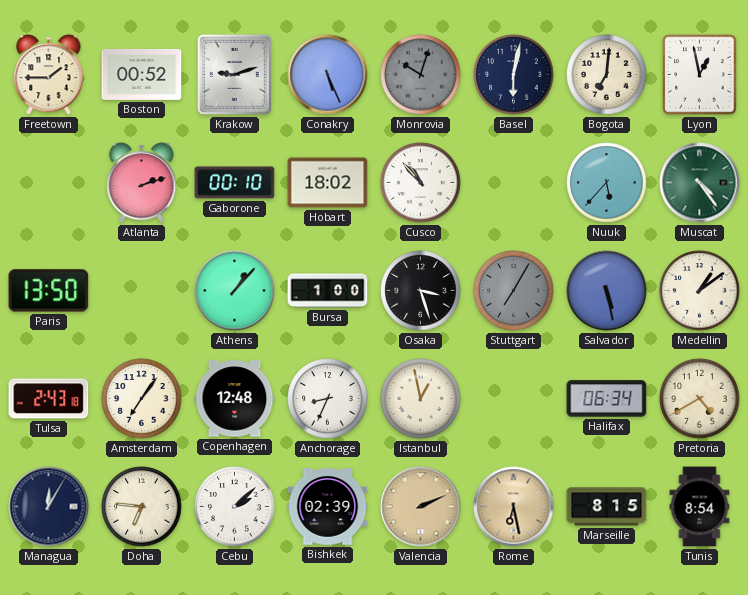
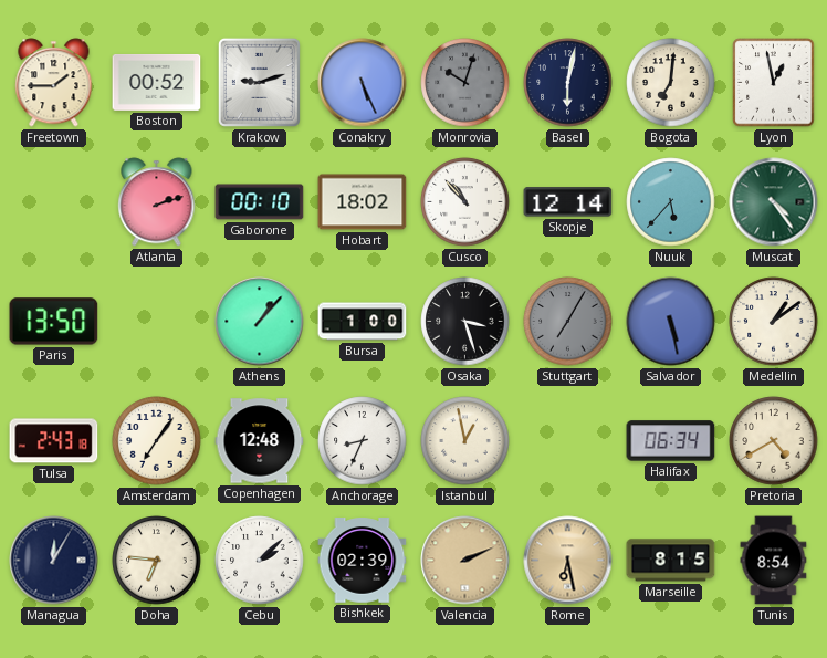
Skopje: none -> 12:14
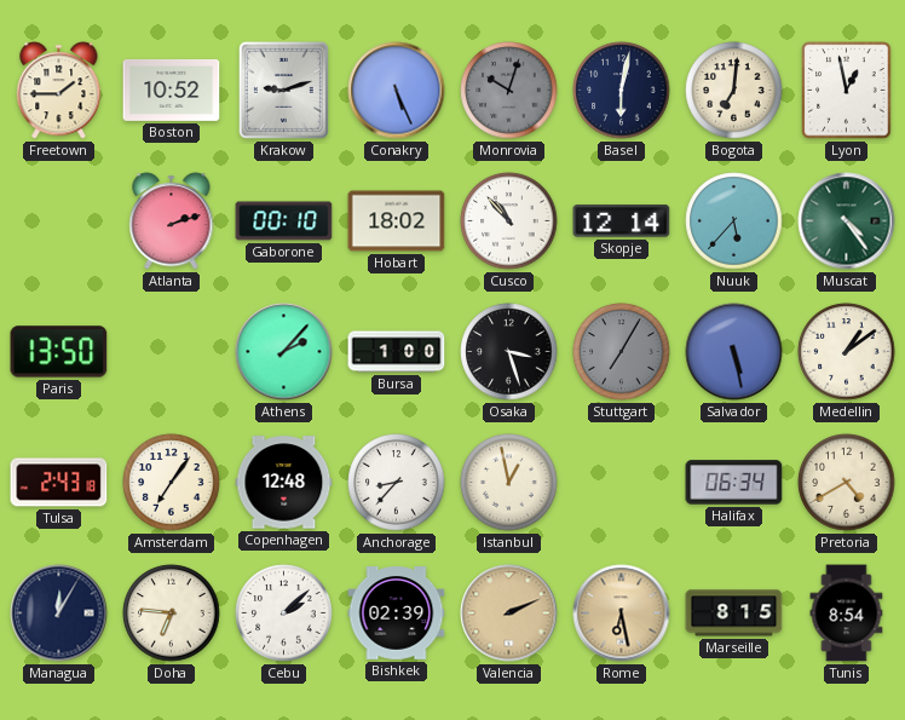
Boston: 00:52 -> 10:52
Athens: 1:07 -> 2:07
Anchorage: 8:34 -> 8:37
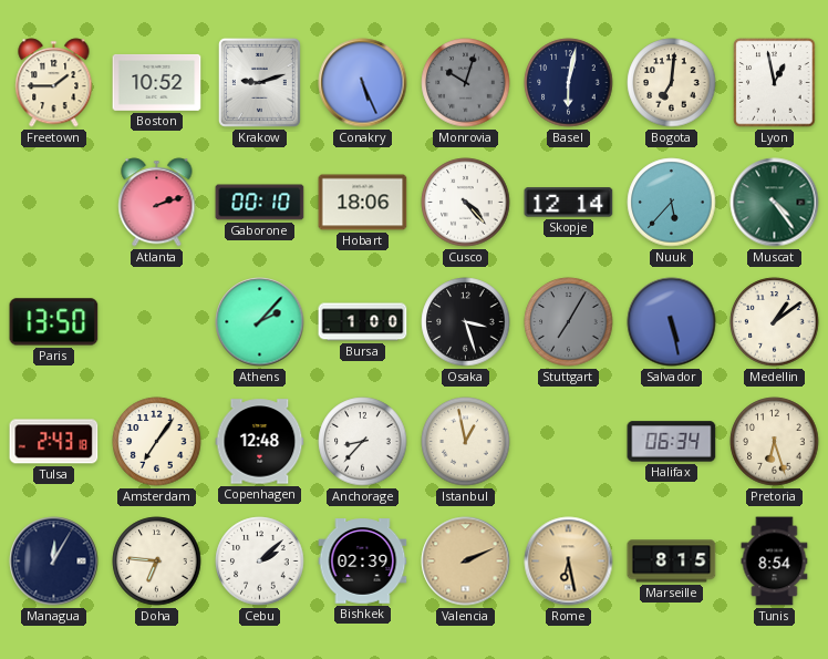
Hobart: 18:02 -> 18:06
Cusco: 10:53 -> 4:23
Pretoria: 4:40 -> 6:27
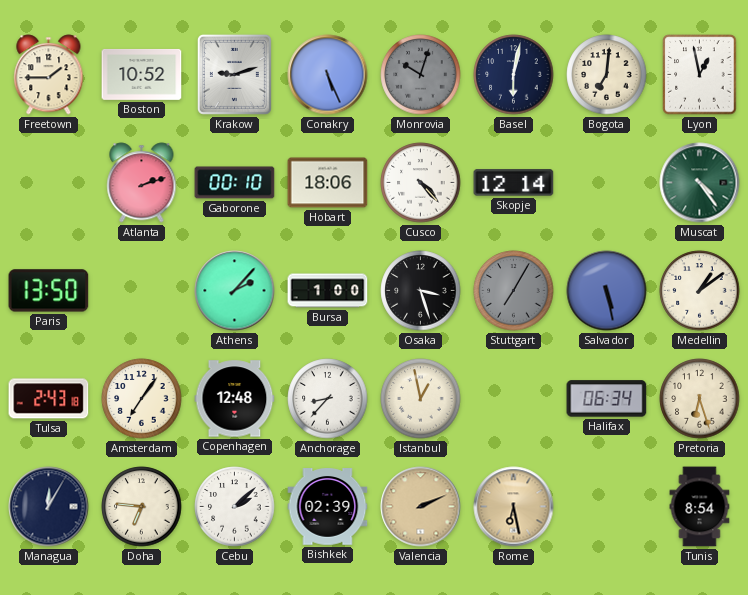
Nuuk: 5:37 -> none
Marseille: 8:15 -> none
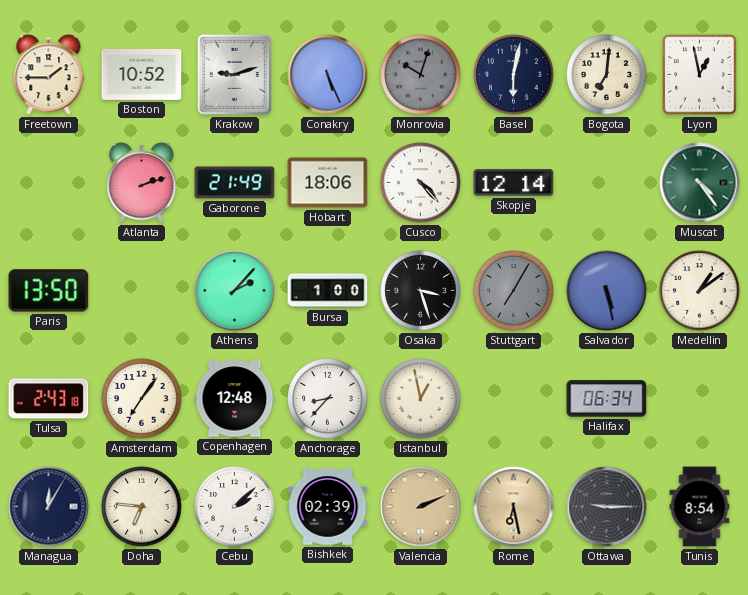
Gaborone: 00:10 -> 21:49
Pretoria: 6:27 -> none
Ottawa: none -> 9:15
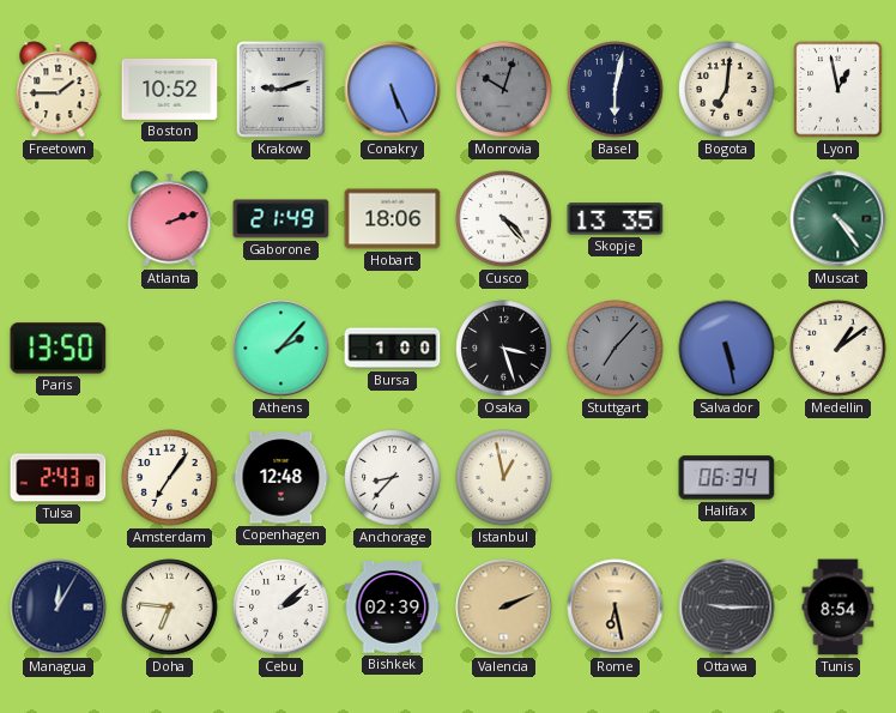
Skopje: 12:14 -> 13:35
Stuttgart: 7:05 -> 7:07
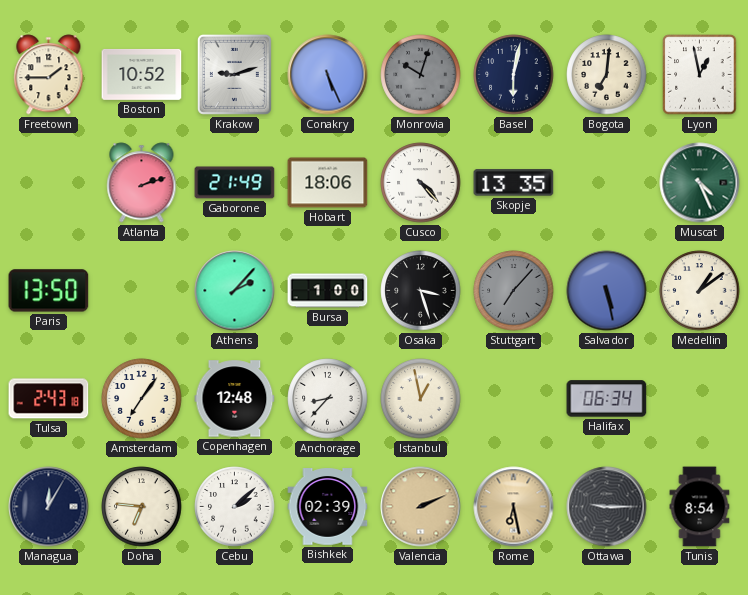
Muscat: 4:24 -> 4:26
